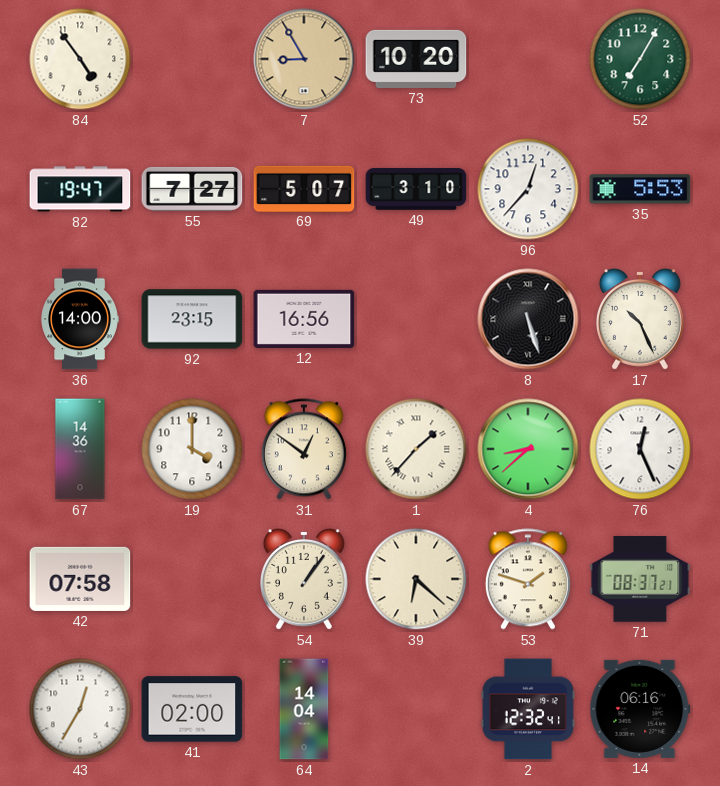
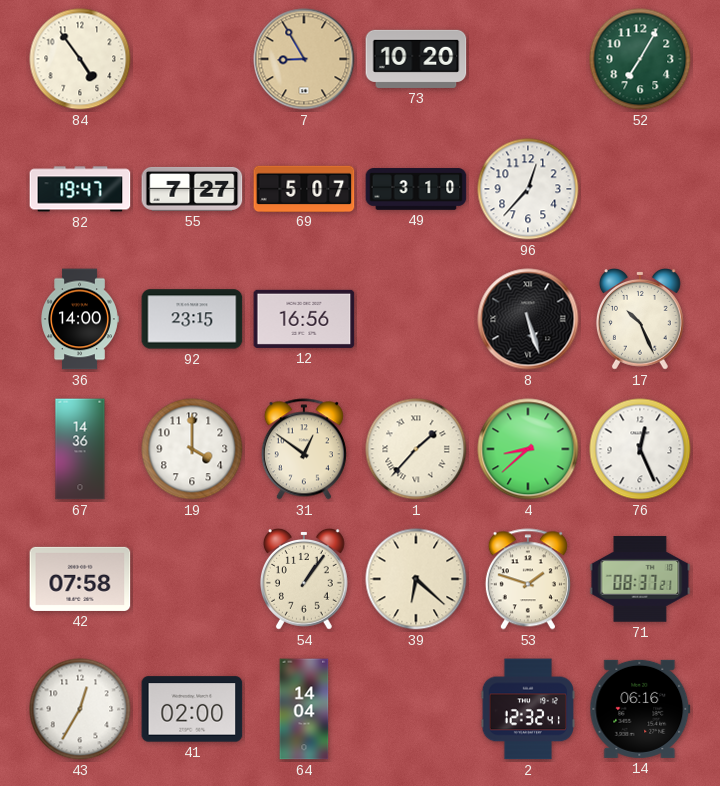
35: 5:53 -> none
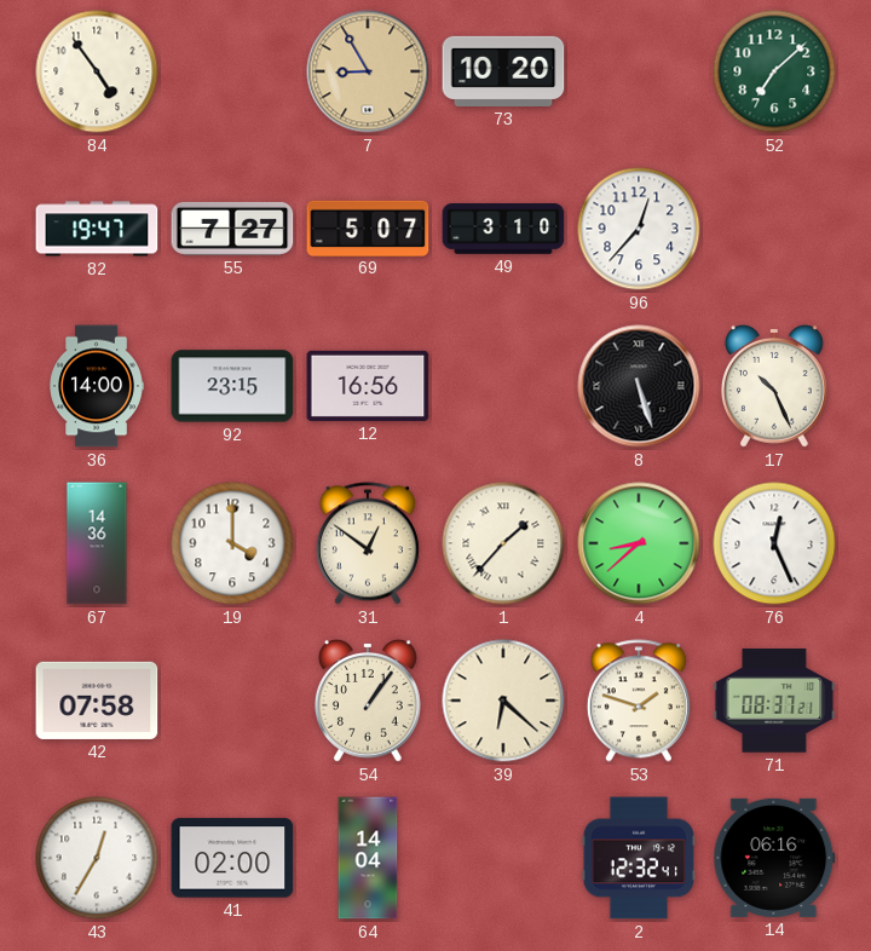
52: 7:05 -> 7:08
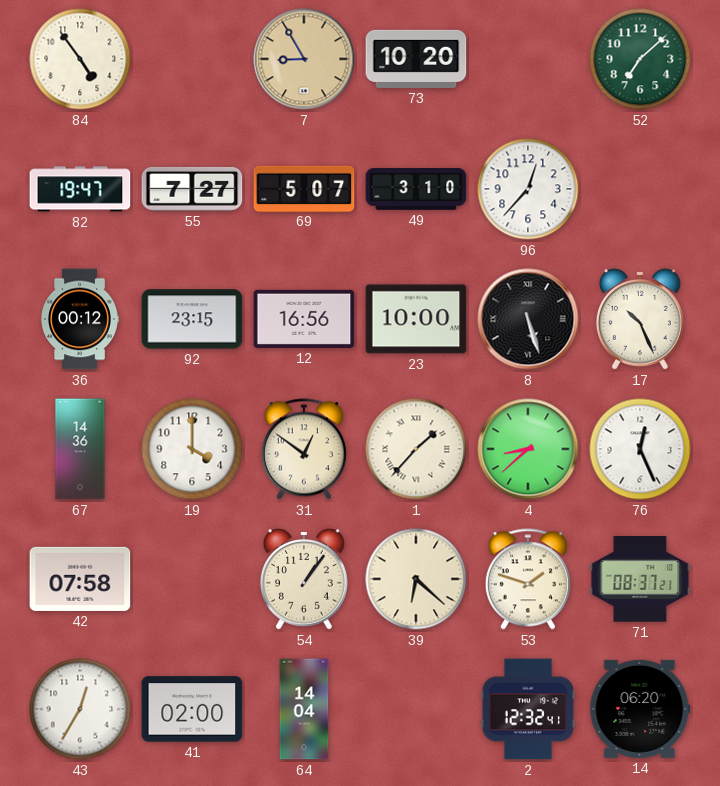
36: 14:00 -> 00:12
23: none -> 10:00
14: 06:16 -> 06:20
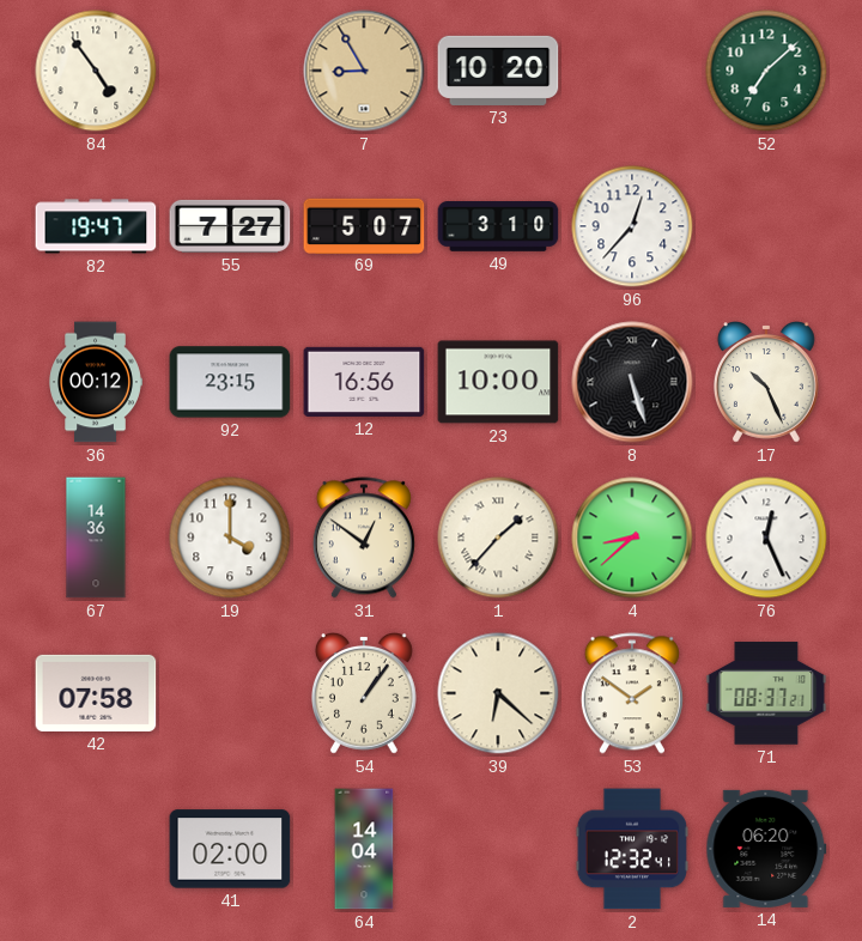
53: 1:48 -> 1:51
43: 12:35 -> none
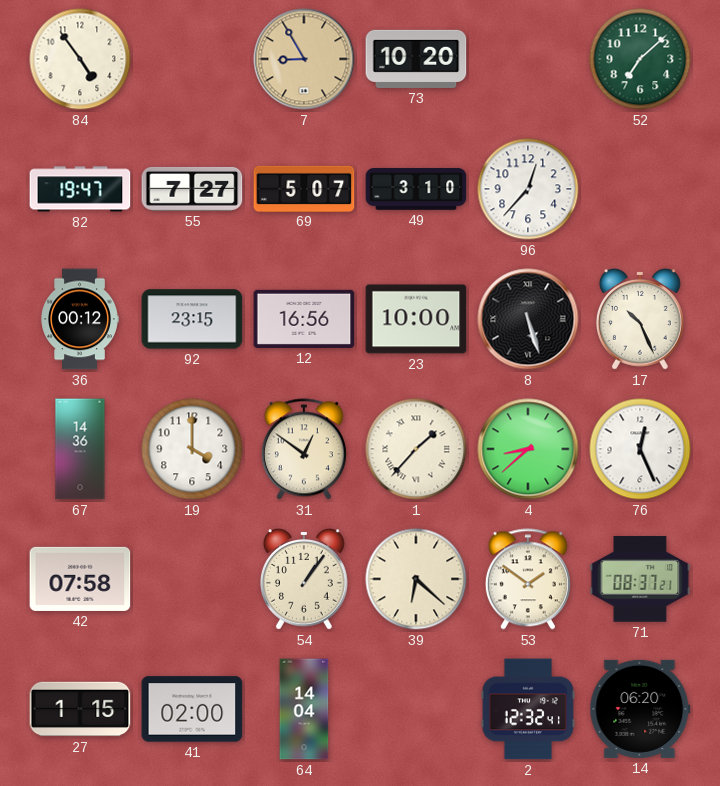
27: none -> 1:15
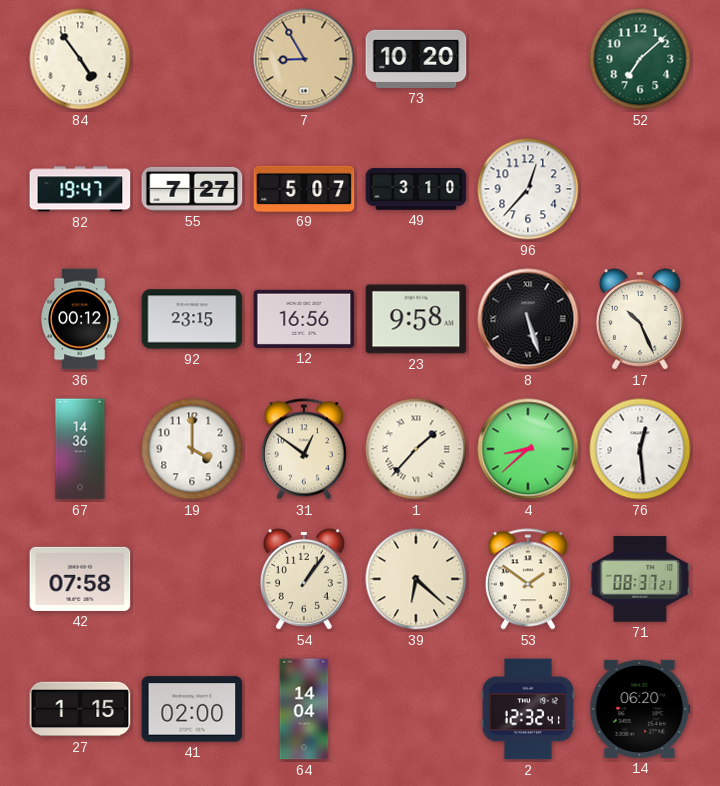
23: 10:00 -> 9:58
76: 12:26 -> 12:29
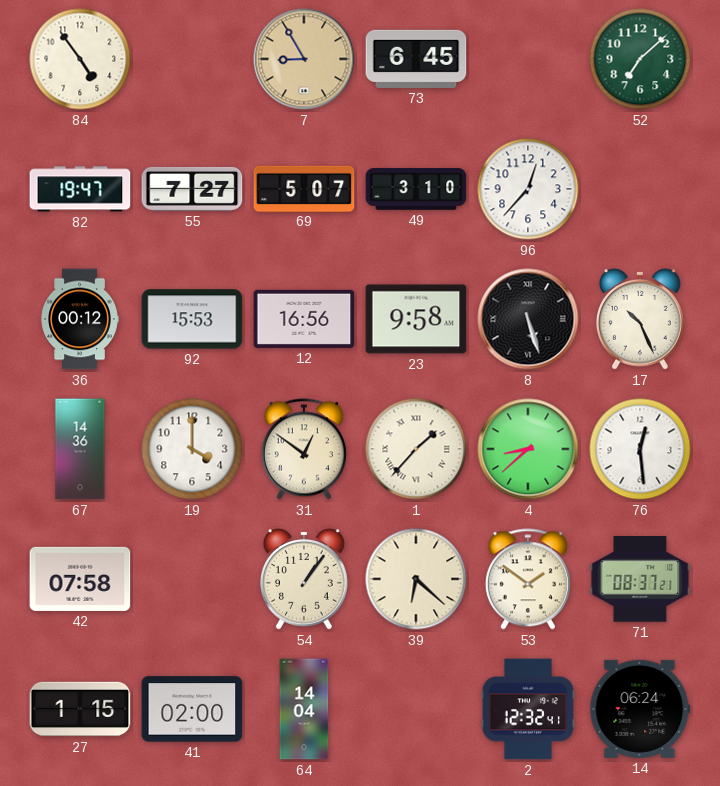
73: 10:20 -> 6:45
92: 23:15 -> 15:53
14: 06:20 -> 06:24
